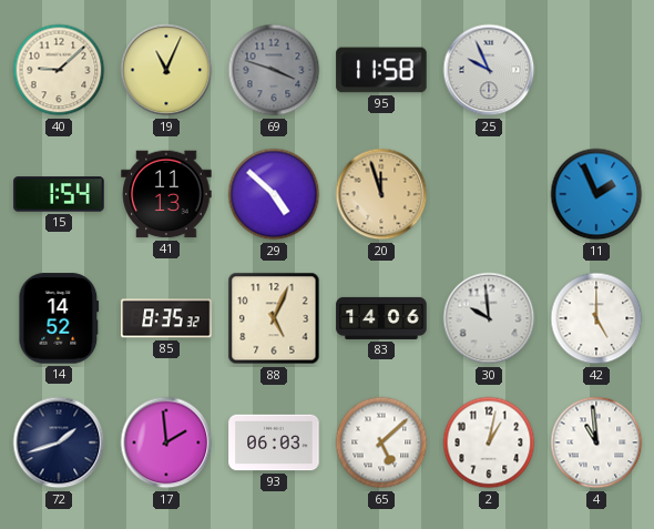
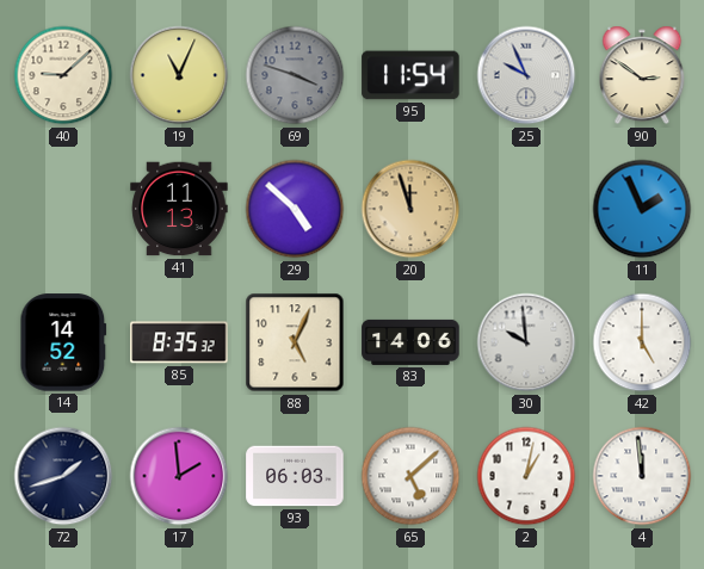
95: 11:58 -> 11:54
90: none -> 2:51
15: 1:54 -> none
4: 10:59 -> 11:59
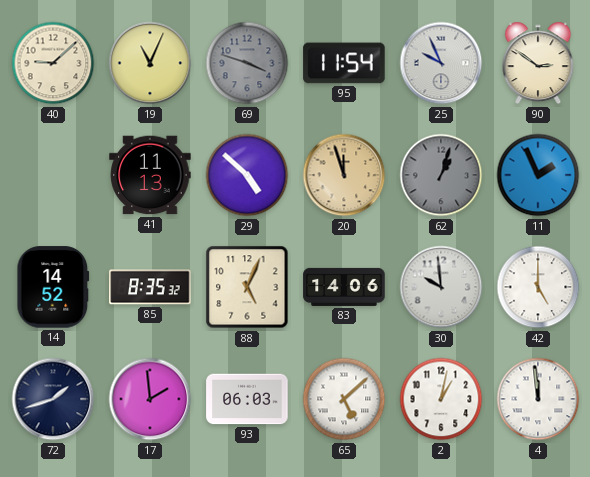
62: none -> 1:03
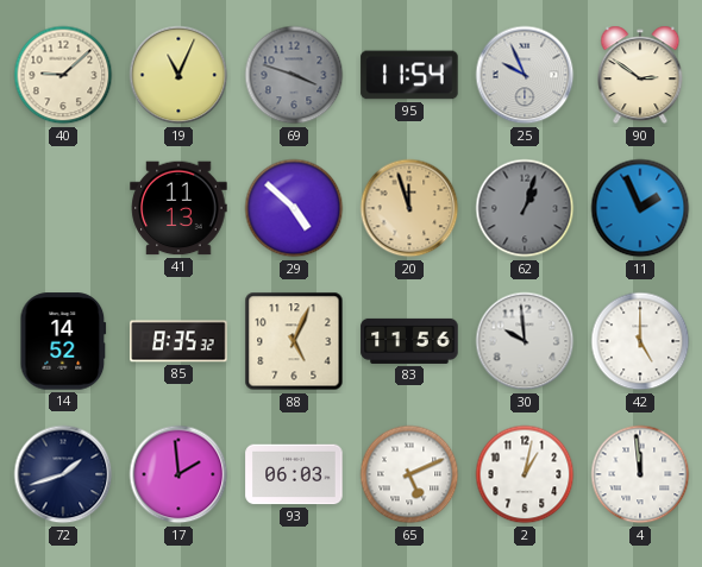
83: 14:06 -> 11:56
65: 5:08 -> 5:11
